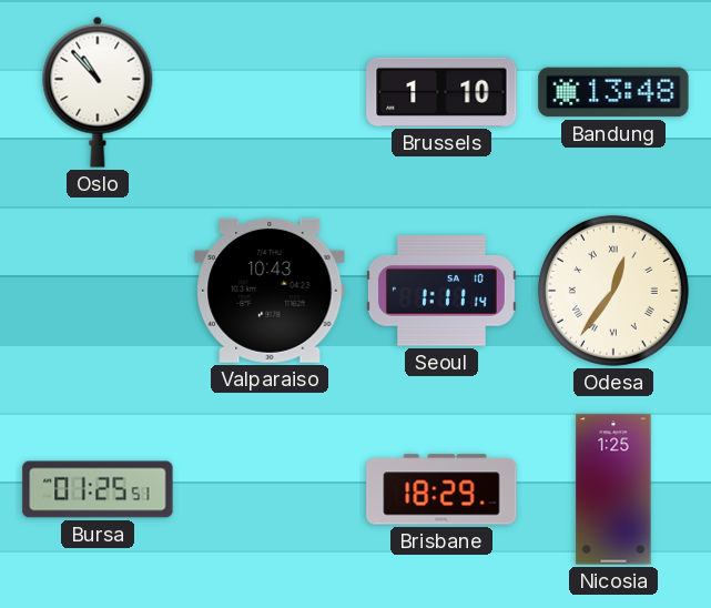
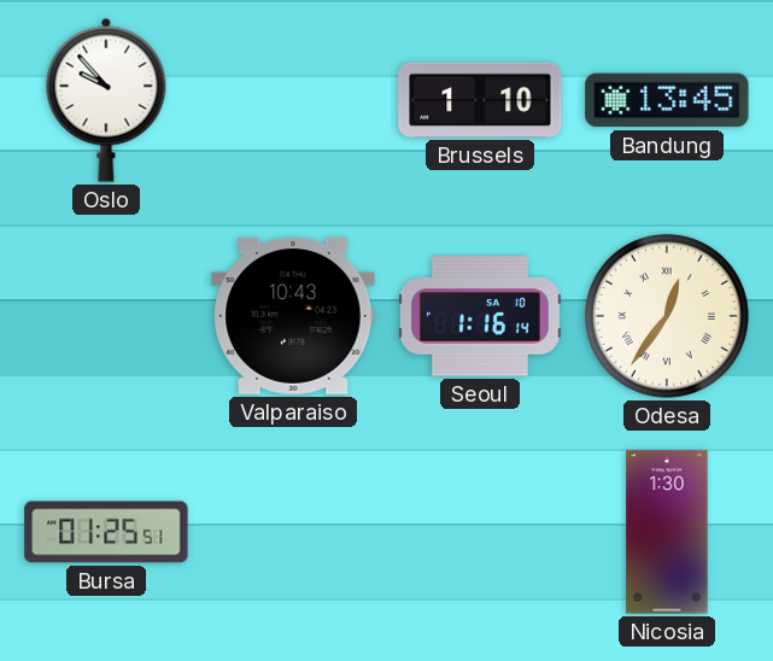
Oslo: 10:53 -> 9:53
Bandung: 13:48 -> 13:45
Seoul: 1:11 -> 1:16
Brisbane: 18:29 -> none
Nicosia: 1:25 -> 1:30
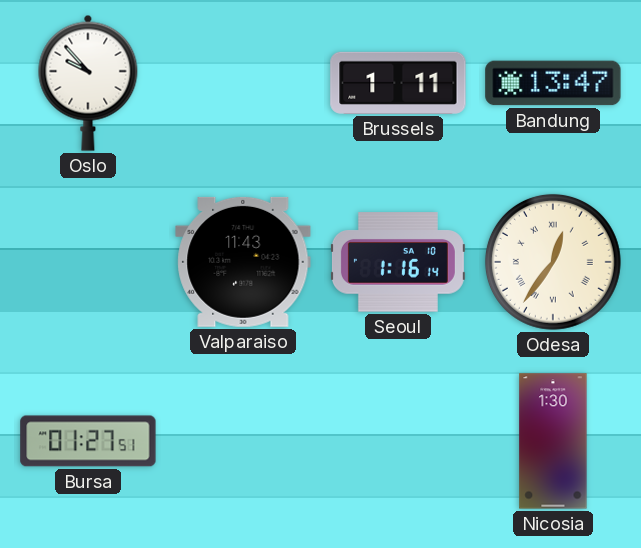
Brussels: 1:10 -> 1:11
Bandung: 13:45 -> 13:47
Valparaiso: 10:43 -> 11:43
Bursa: 01:25 -> 01:27
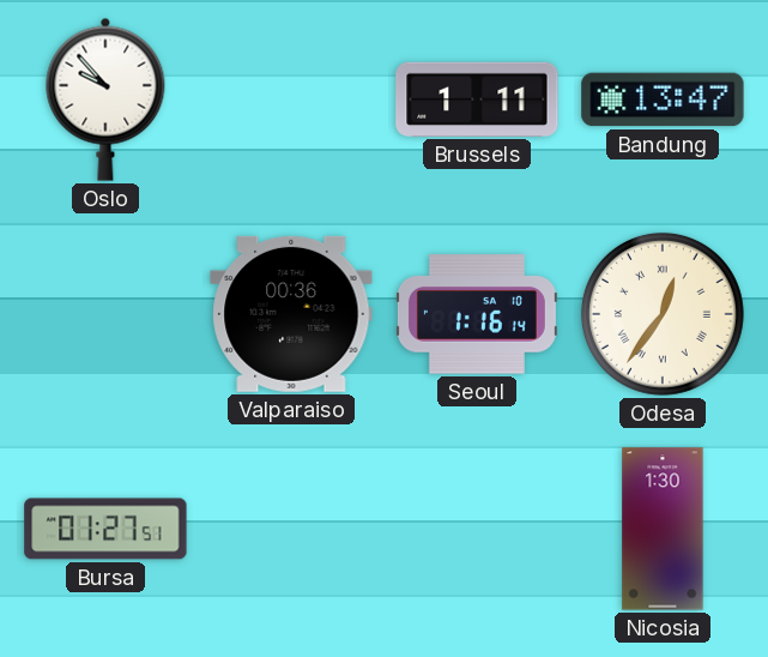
Valparaiso: 11:43 -> 00:36
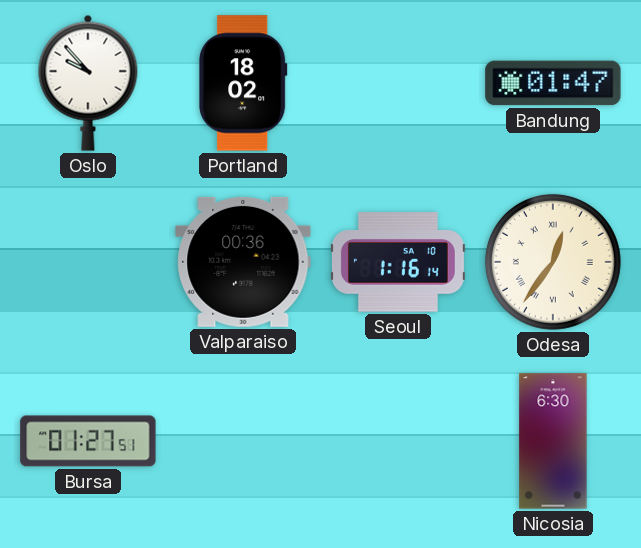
Portland: none -> 18:02
Brussels: 1:11 -> none
Bandung: 13:47 -> 01:47
Nicosia: 1:30 -> 6:30
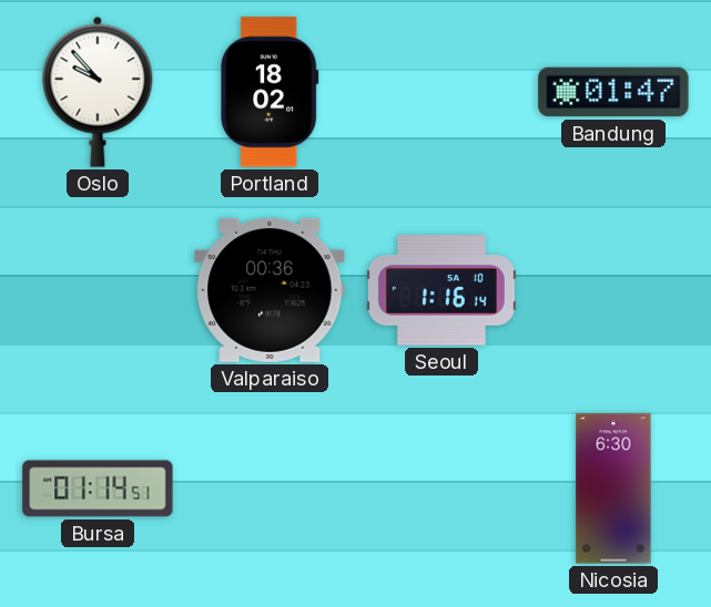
Odesa: 12:36 -> none
Bursa: 01:27 -> 01:14
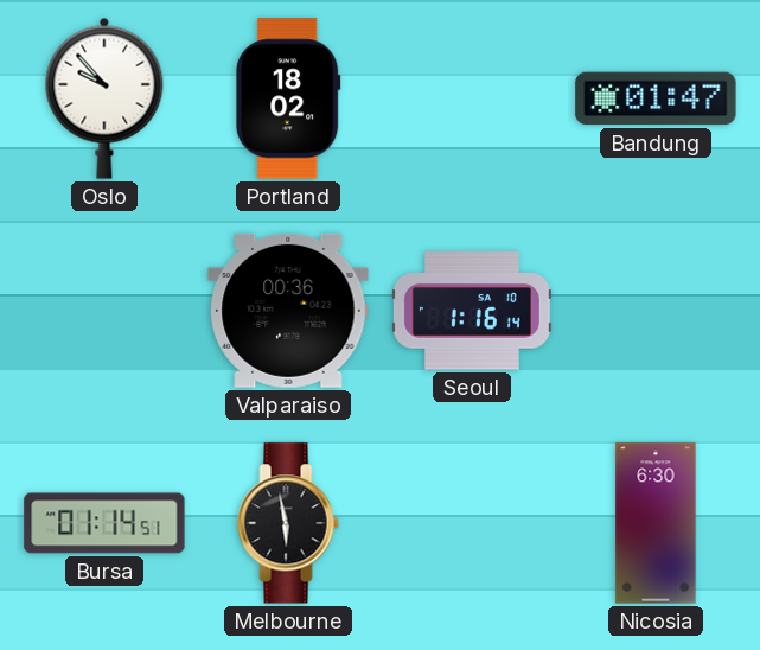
Melbourne: none -> 5:58
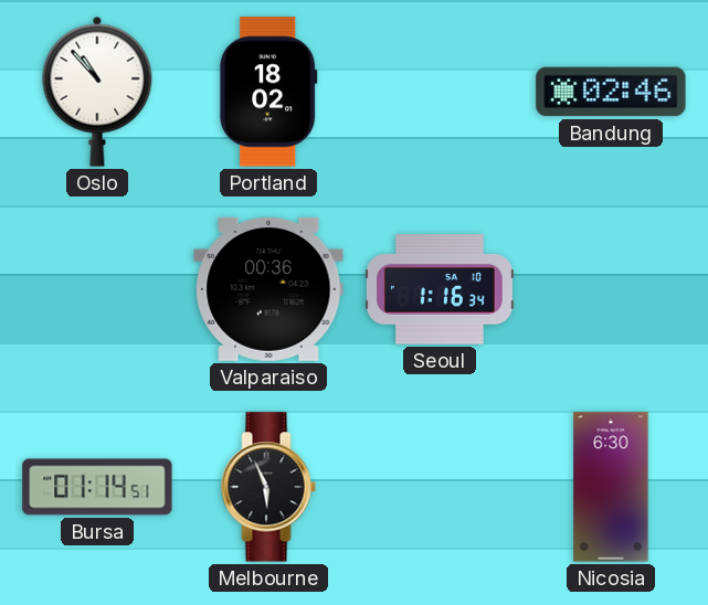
Oslo: 9:53 -> 10:53
Bandung: 01:47 -> 02:46
Seoul: 1:16:14 -> 1:16:34
Melbourne: 5:58 -> 5:56
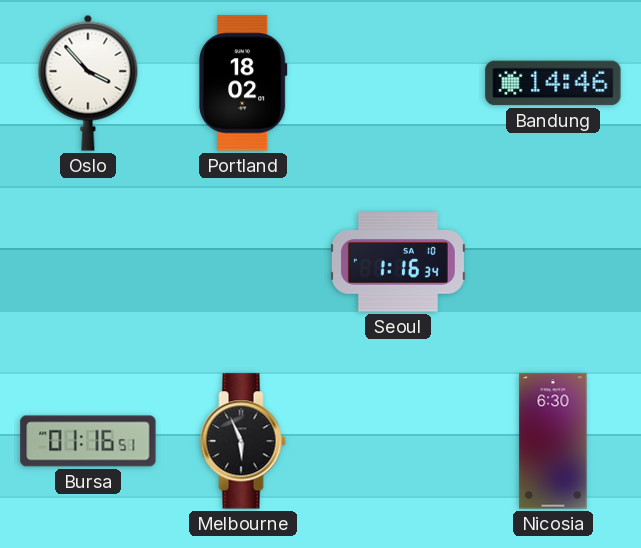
Oslo: 10:53 -> 3:53
Bandung: 02:46 -> 14:46
Valparaiso: 00:36 -> none
Bursa: 01:14 -> 01:16
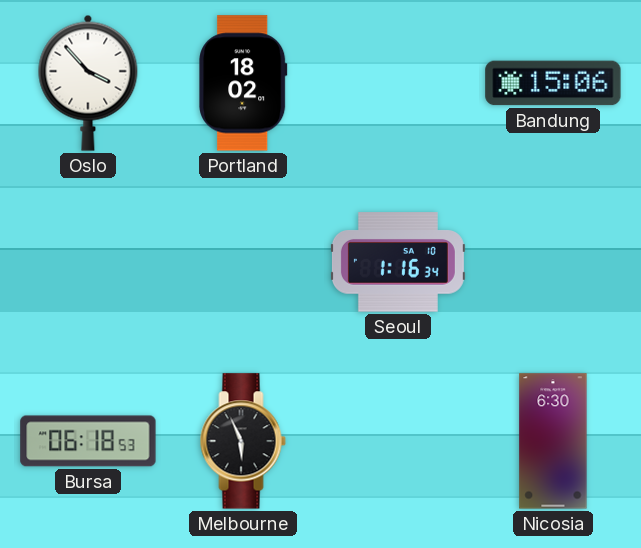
Bandung: 14:46 -> 15:06
Bursa: 01:16 -> 06:18
